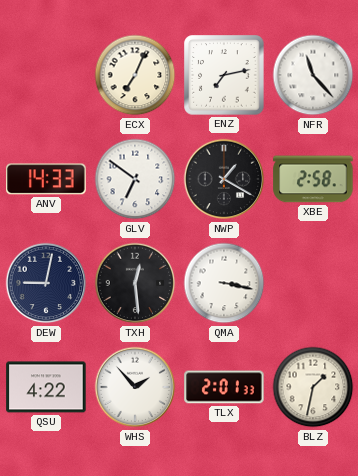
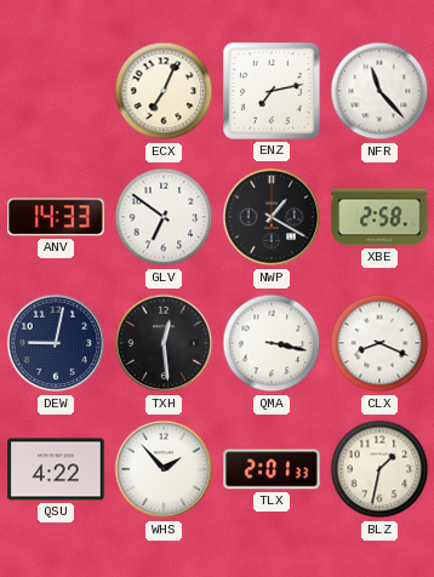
CLX: none -> 8:19
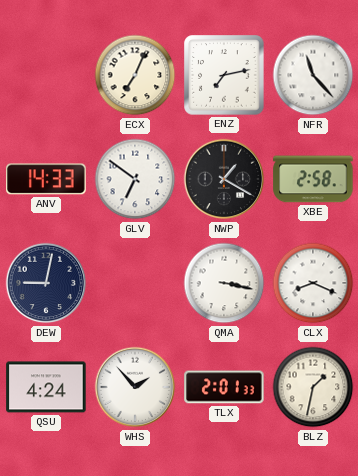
TXH: 12:29 -> none
QSU: 4:22 -> 4:24
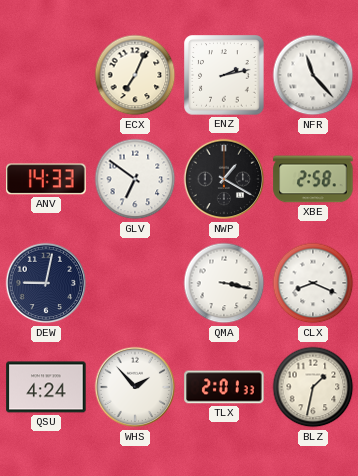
ENZ: 7:13 -> 2:13
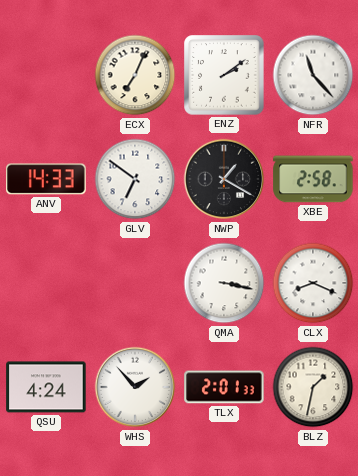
ENZ: 2:13 -> 2:09
DEW: 9:02 -> none
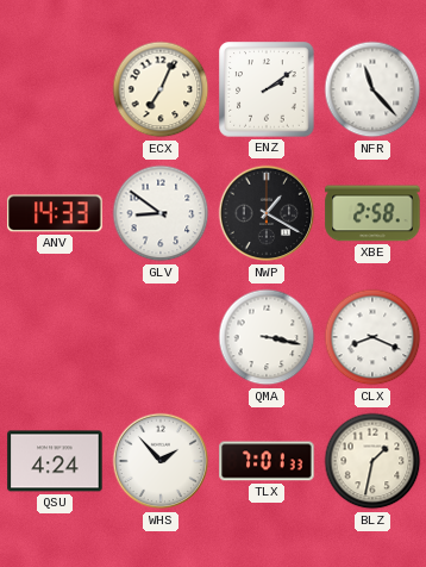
GLV: 6:51 -> 8:51
TLX: 2:01 -> 7:01
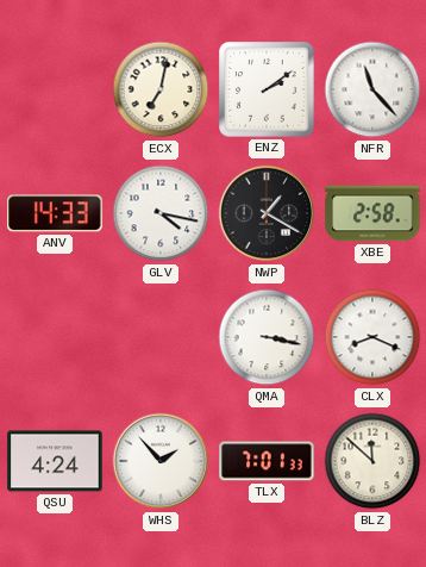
ECX: 7:04 -> 7:02
GLV: 8:51 -> 4:17
BLZ: 1:32 -> 11:52
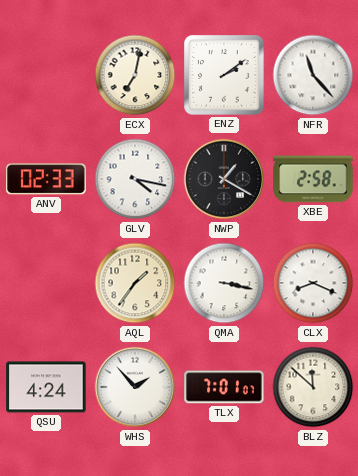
ANV: 14:33 -> 02:33
AQL: none -> 1:36
TLX: 7:01:33 -> 7:01:07
